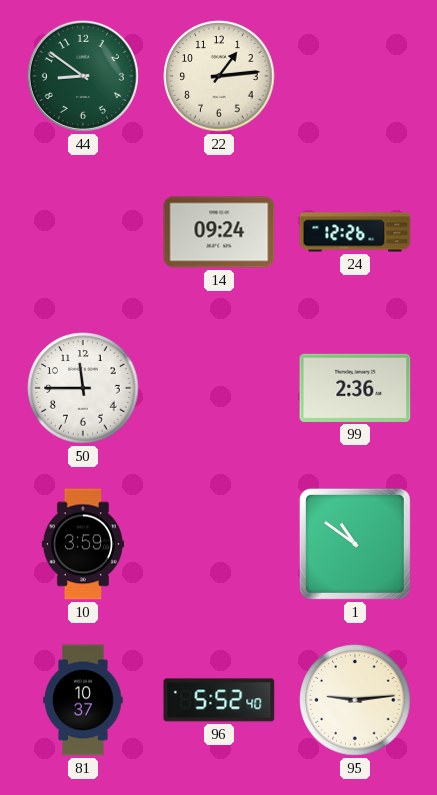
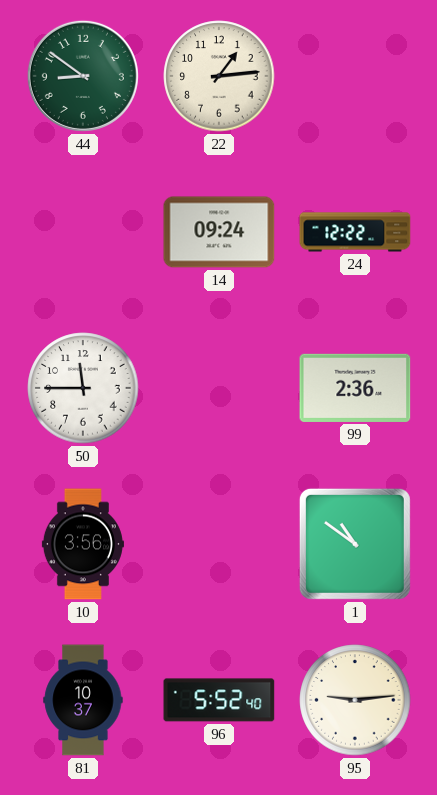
24: 12:26 -> 12:22
10: 3:59 -> 3:56
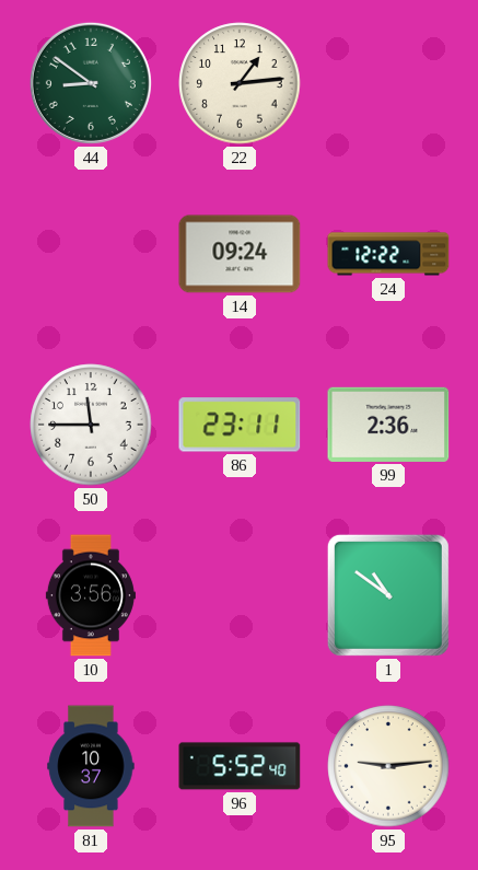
86: none -> 23:11
